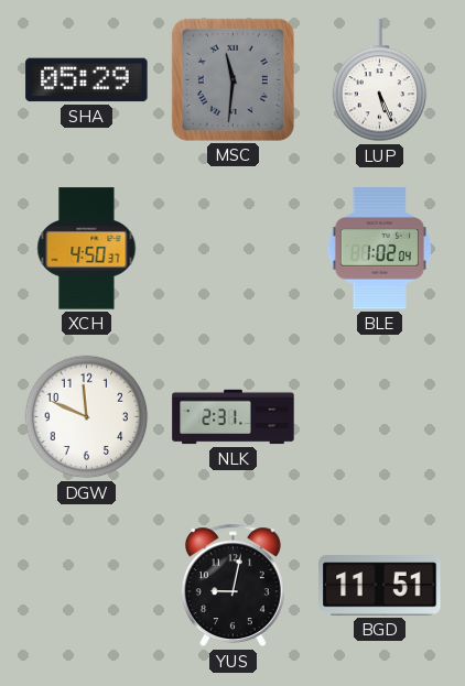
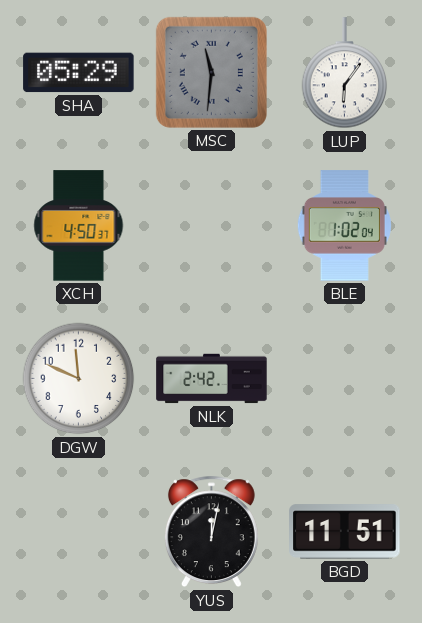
LUP: 5:26 -> 6:06
NLK: 2:31 -> 2:42
YUS: 9:02 -> 12:02
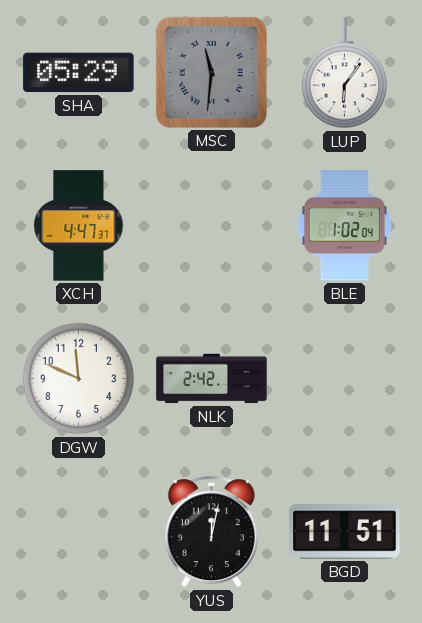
XCH: 4:50 -> 4:47
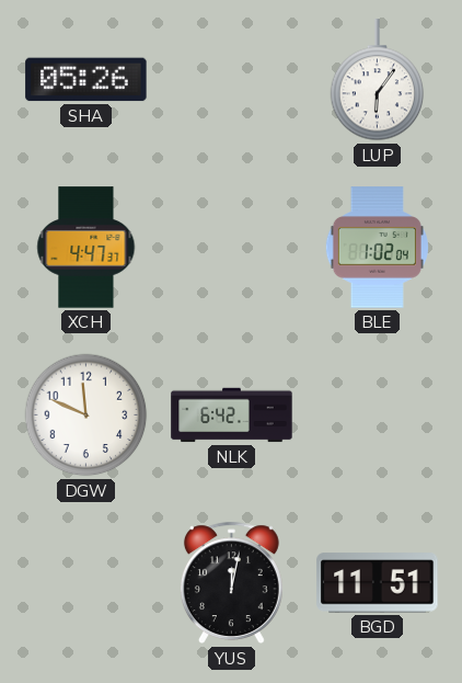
SHA: 05:29 -> 05:26
MSC: 11:31 -> none
NLK: 2:42 -> 6:42
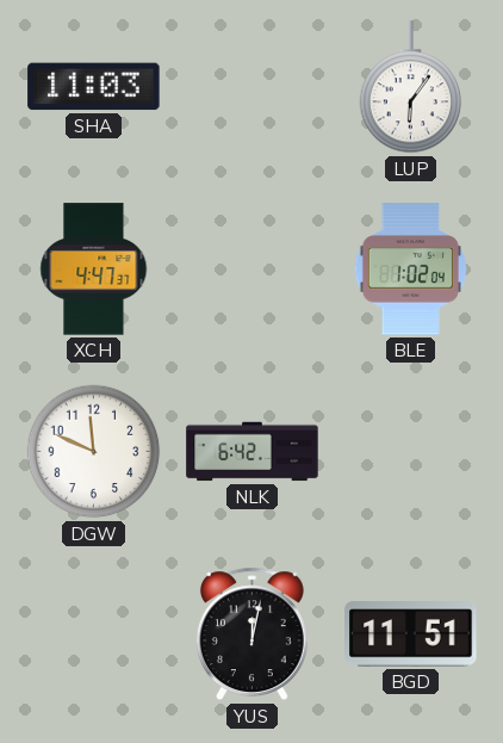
SHA: 05:26 -> 11:03
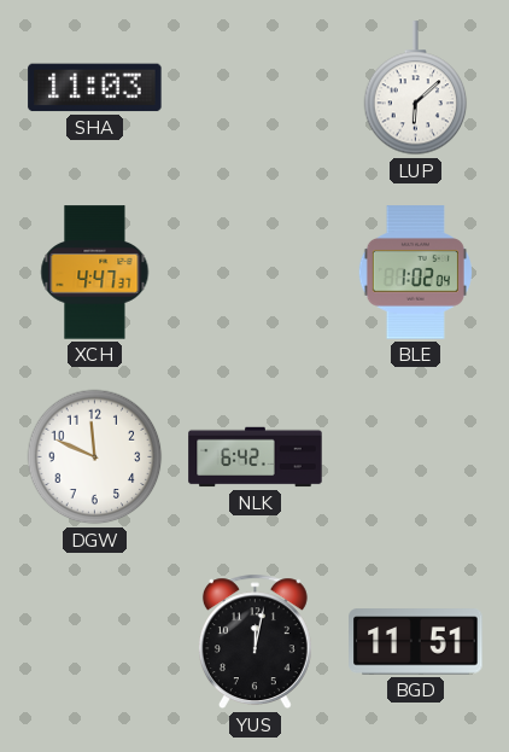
LUP: 6:06 -> 6:08
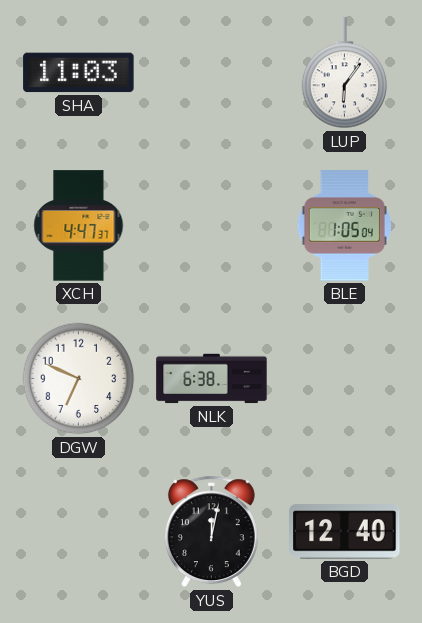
LUP: 6:08 -> 6:06
BLE: 1:02 -> 1:05
DGW: 11:49 -> 6:49
NLK: 6:42 -> 6:38
BGD: 11:51 -> 12:40
